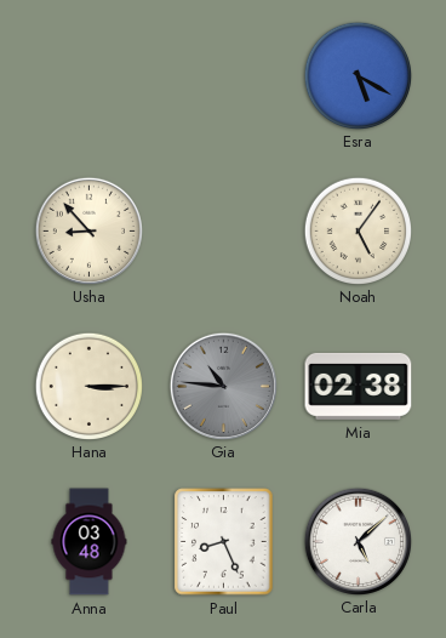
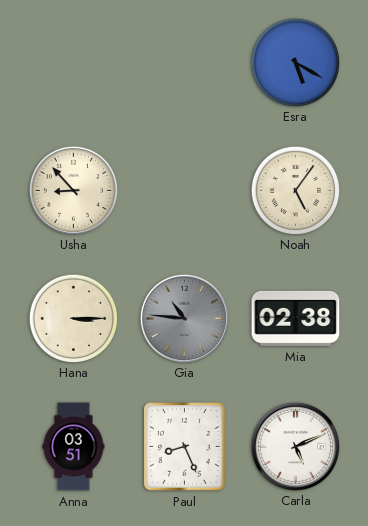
Anna: 03:48 -> 03:51
Carla: 5:08 -> 5:11
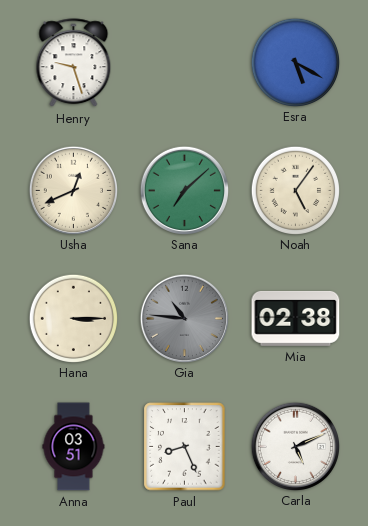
Henry: none -> 9:27
Usha: 8:53 -> 12:41
Sana: none -> 7:08
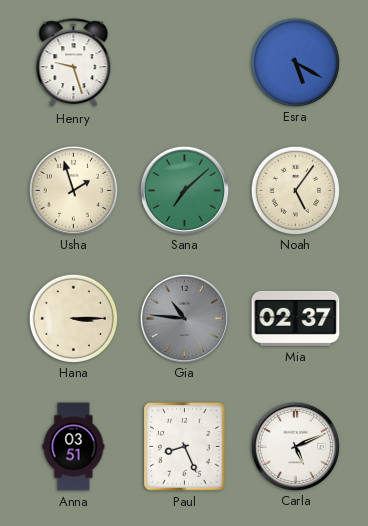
Usha: 12:41 -> 1:57
Mia: 02:38 -> 02:37
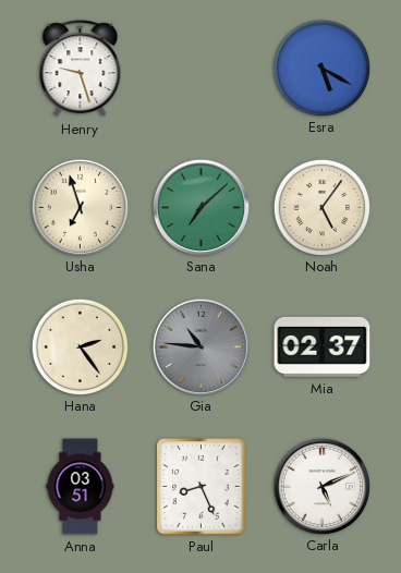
Usha: 1:57 -> 6:57
Hana: 3:15 -> 2:24
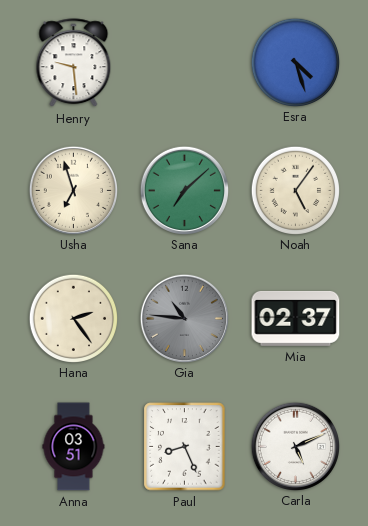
Henry: 9:27 -> 9:29
Esra: 5:20 -> 4:27
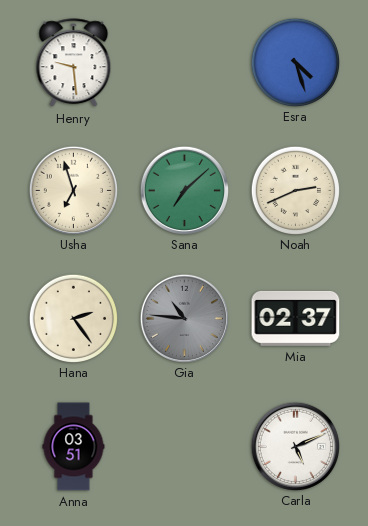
Noah: 5:06 -> 2:41
Paul: 8:26 -> none
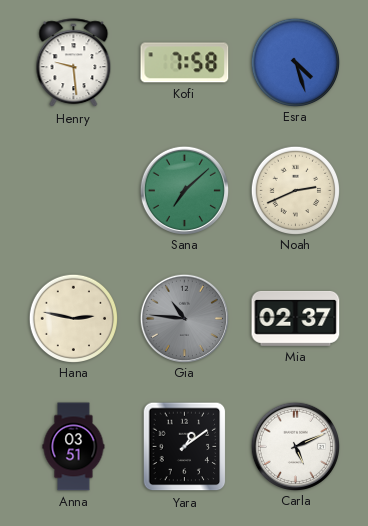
Kofi: none -> 7:58
Usha: 6:57 -> none
Hana: 2:24 -> 2:47
Yara: none -> 1:09
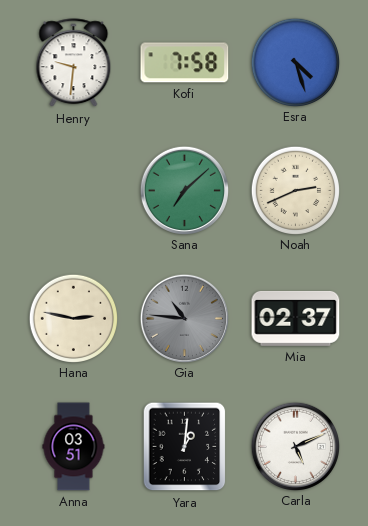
Henry: 9:29 -> 9:31
Yara: 1:09 -> 1:01
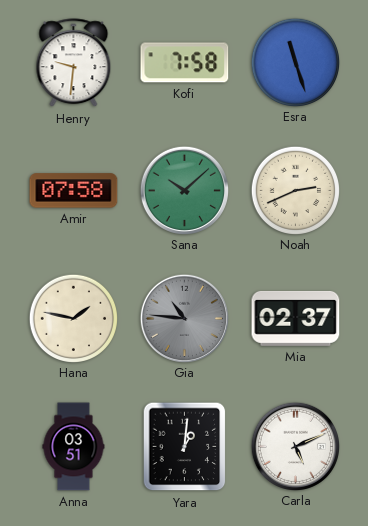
Esra: 4:27 -> 11:27
Amir: none -> 07:58
Sana: 7:08 -> 10:08
Hana: 2:47 -> 1:47
